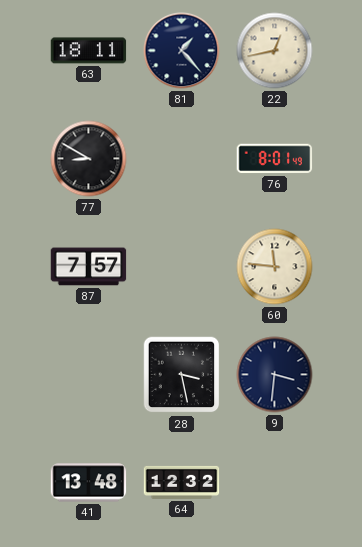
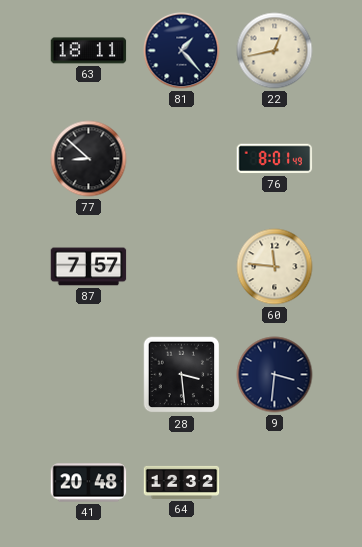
77: 8:50 -> 8:52
28: 3:28 -> 3:29
41: 13:48 -> 20:48
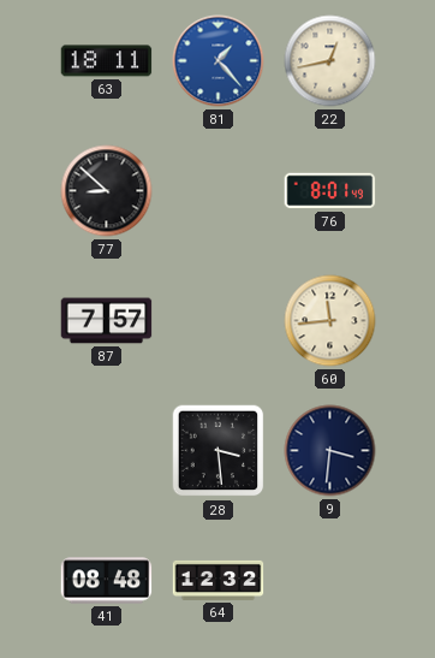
81 dial: navy -> blue
60: 11:46 -> 11:44
41: 20:48 -> 08:48
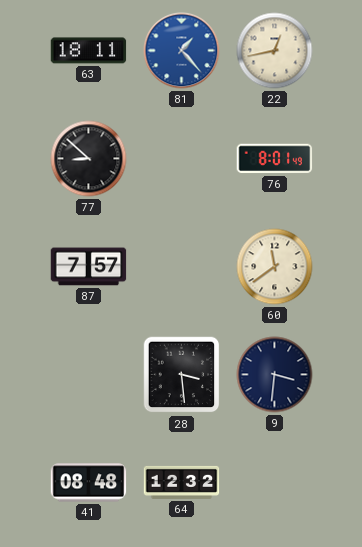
60: 11:44 -> 11:39
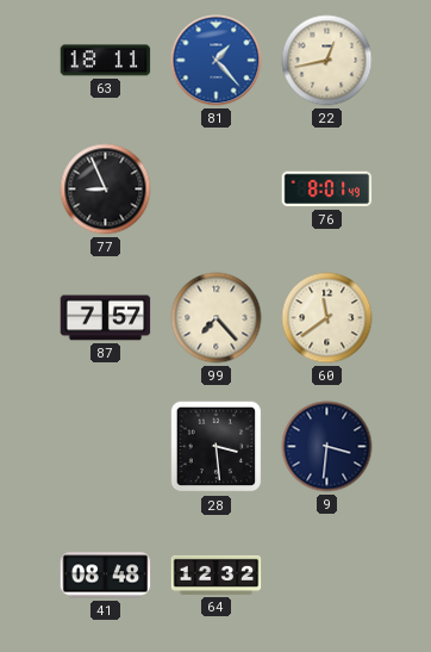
77: 8:52 -> 8:56
99: none -> 7:23
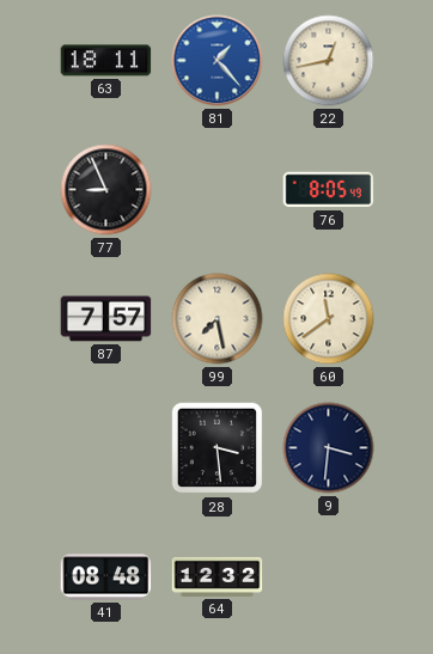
76: 8:01 -> 8:05
99: 7:23 -> 7:28
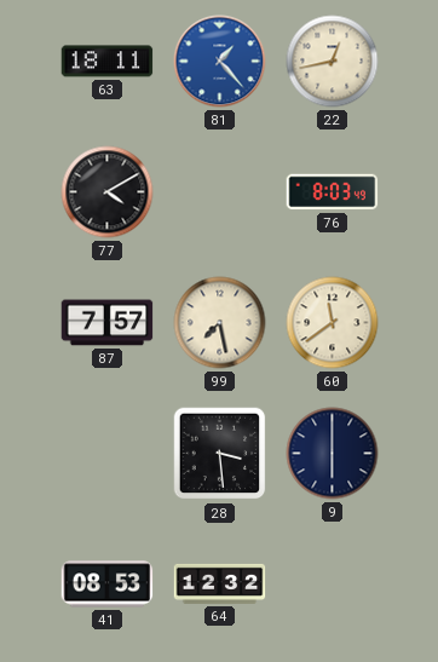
77: 8:56 -> 4:10
76: 8:05 -> 8:03
9: 3:31 -> 6:00
41: 08:48 -> 08:53
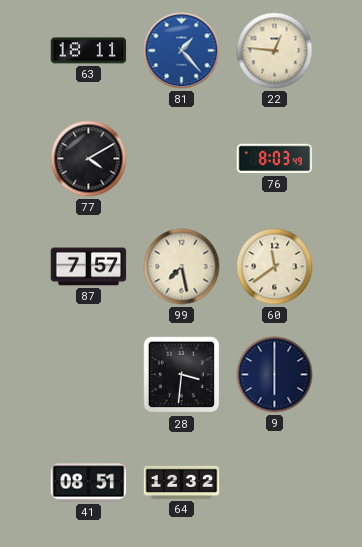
22: 12:43 -> 12:46
28: 3:29 -> 3:31
41: 08:53 -> 08:51
